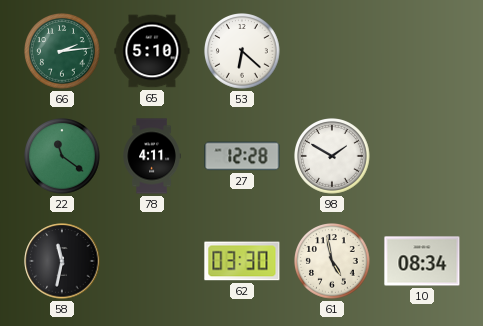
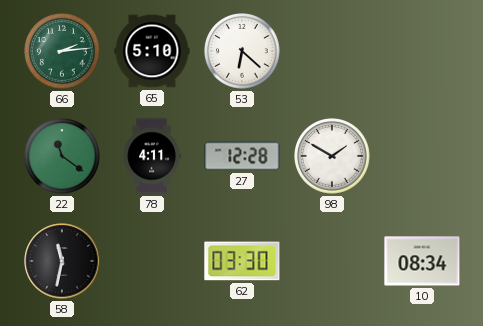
61: 4:58 -> none
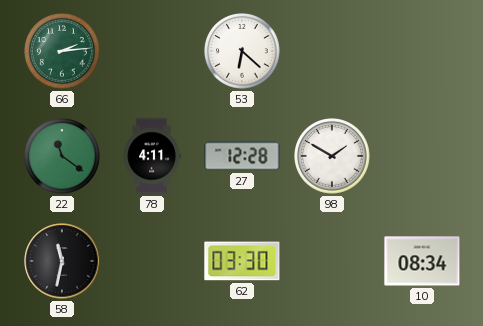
65: 5:10 -> none
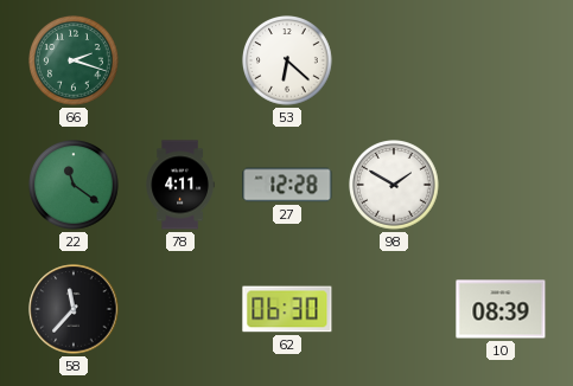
66: 2:14 -> 2:18
58: 11:32 -> 11:37
62: 03:30 -> 06:30
10: 08:34 -> 08:39
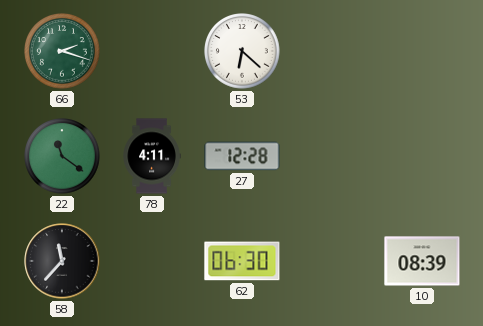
98: 1:50 -> none
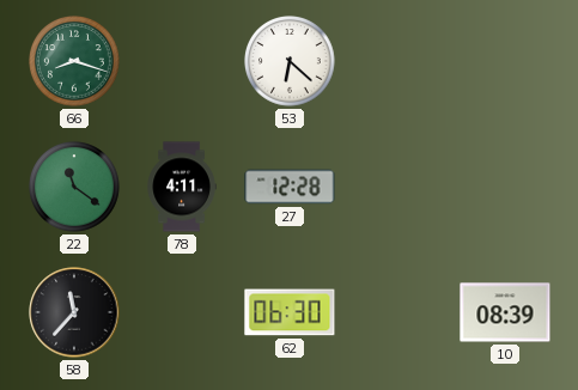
66: 2:18 -> 8:18
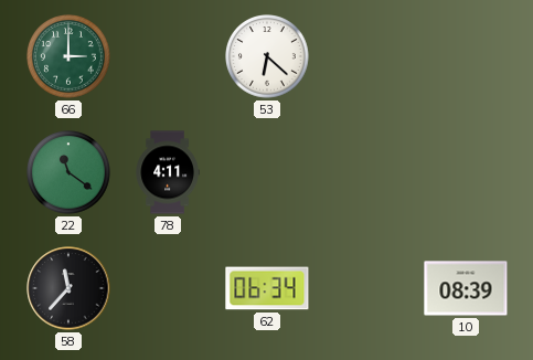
66: 8:18 -> 3:00
27: 12:28 -> none
62: 06:30 -> 06:34
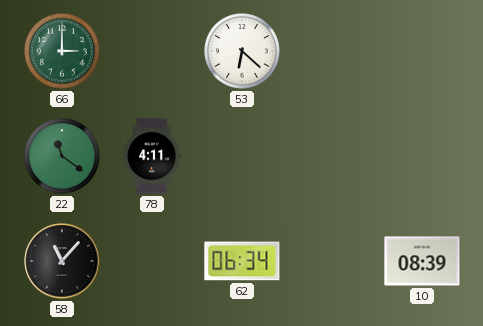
58: 11:37 -> 11:07
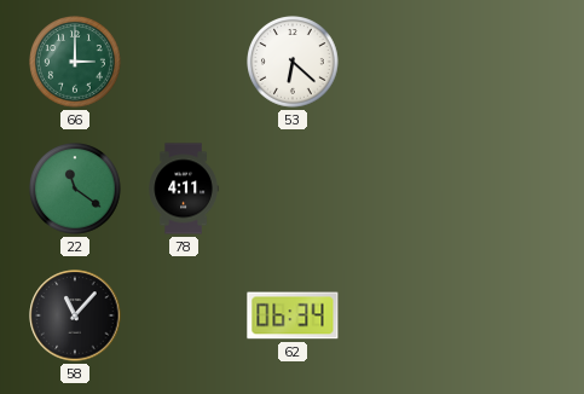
10: 08:39 -> none
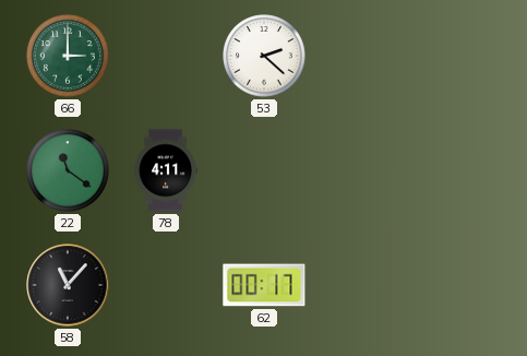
53: 6:22 -> 2:22
62: 06:34 -> 00:17
